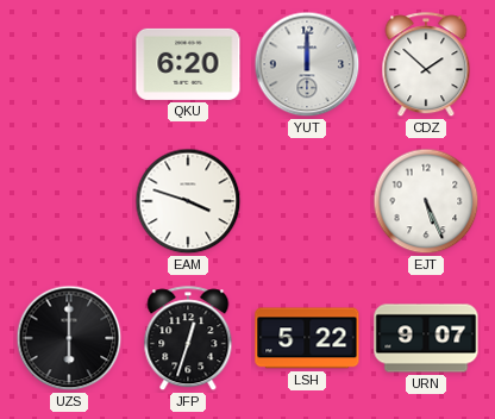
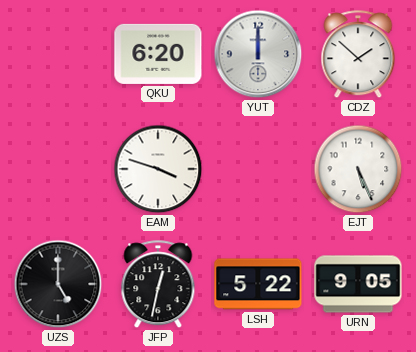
UZS: 6:00 -> 5:00
JFP: 12:33 -> 12:32
URN: 9:07 -> 9:05
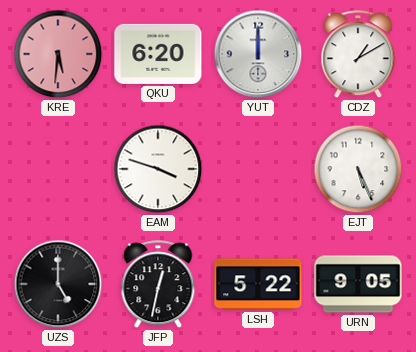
KRE: none -> 5:31
CDZ: 1:52 -> 1:10
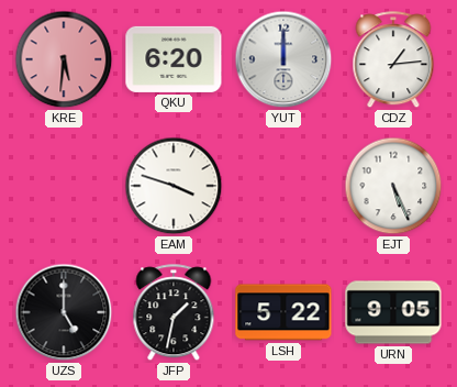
CDZ: 1:10 -> 1:14
JFP: 12:32 -> 1:32
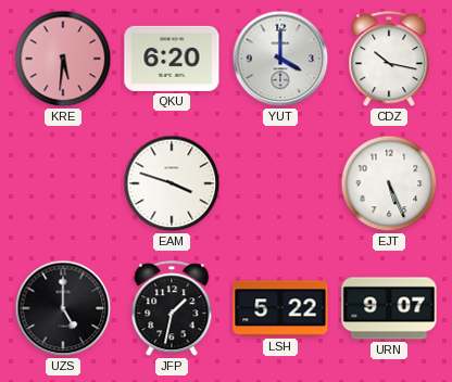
YUT: 12:00 -> 4:00
CDZ: 1:14 -> 10:17
URN: 9:05 -> 9:07
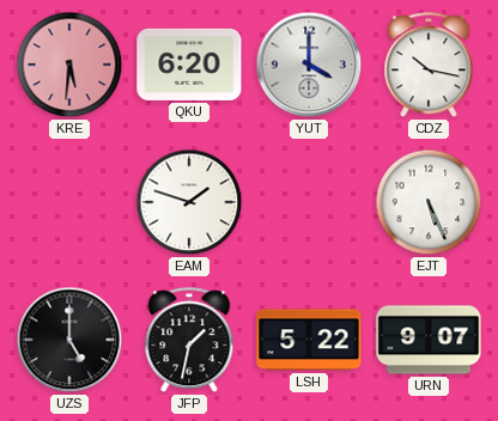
EAM: 3:48 -> 1:48
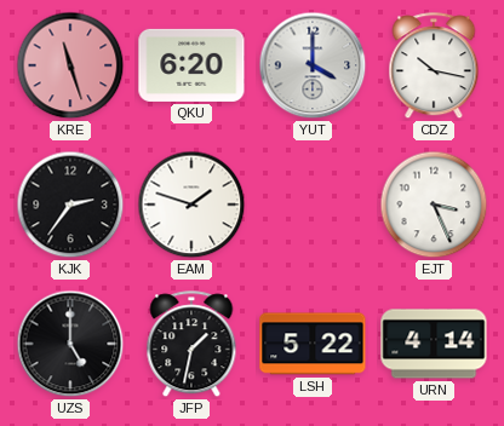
KRE: 5:31 -> 11:27
KJK: none -> 2:36
EJT: 5:26 -> 3:26
URN: 9:07 -> 4:14
